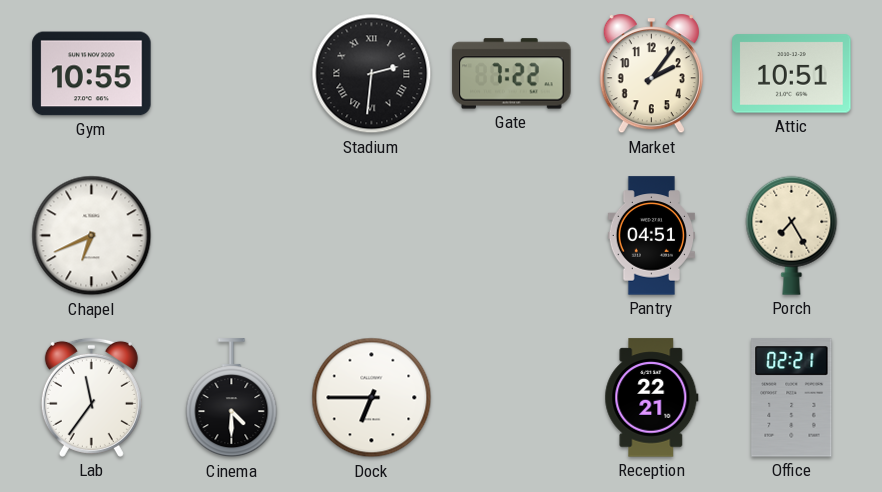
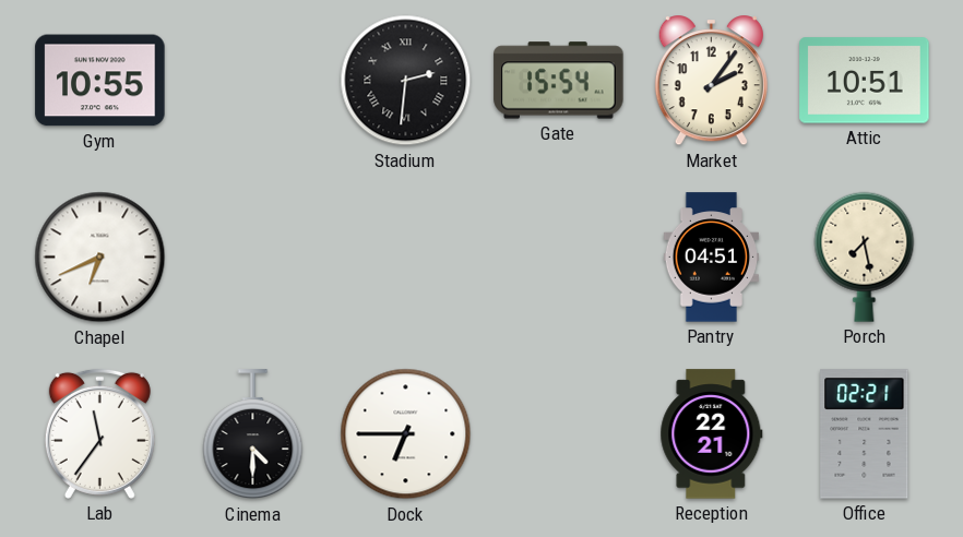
Gate: 7:22 -> 15:54
Porch: 7:25 -> 7:28
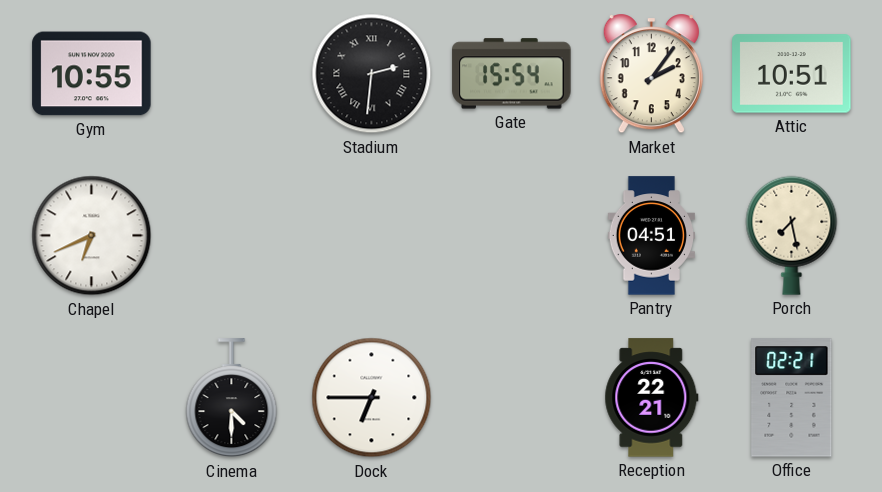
Lab: 11:36 -> none
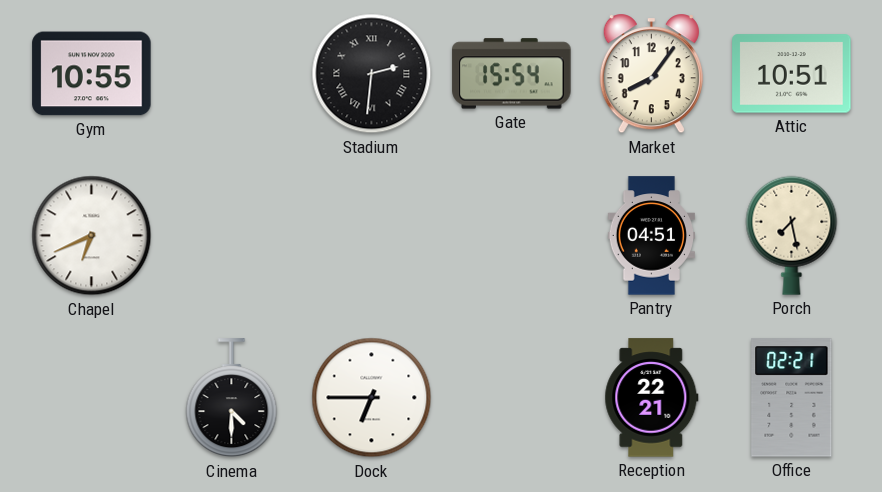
Market: 2:06 -> 8:06
